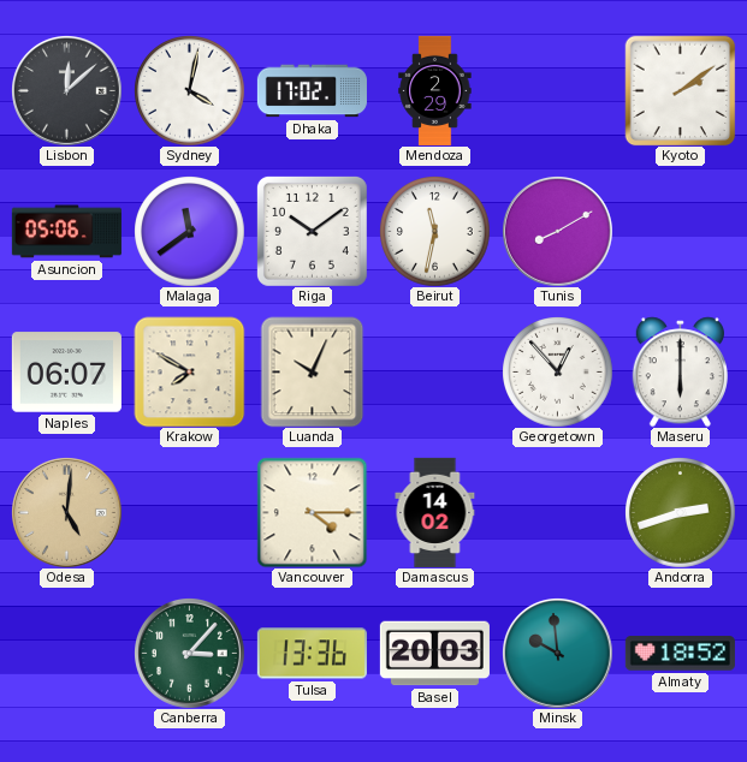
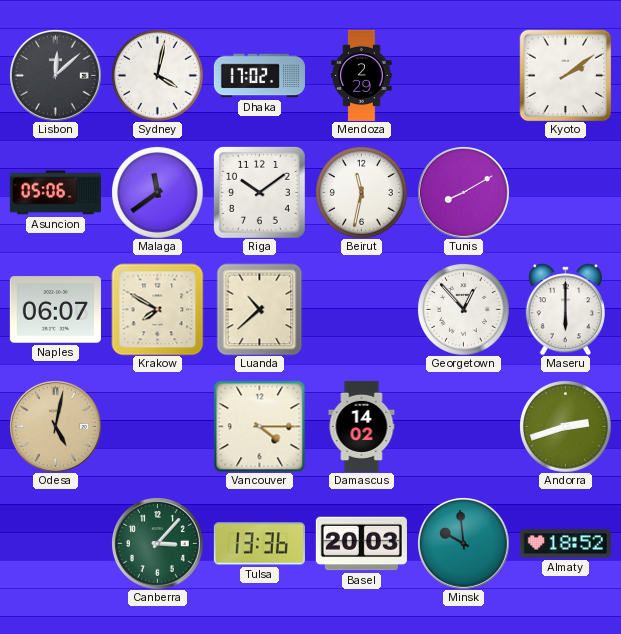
Luanda: 10:04 -> 10:38
Odesa: 5:01 -> 5:02
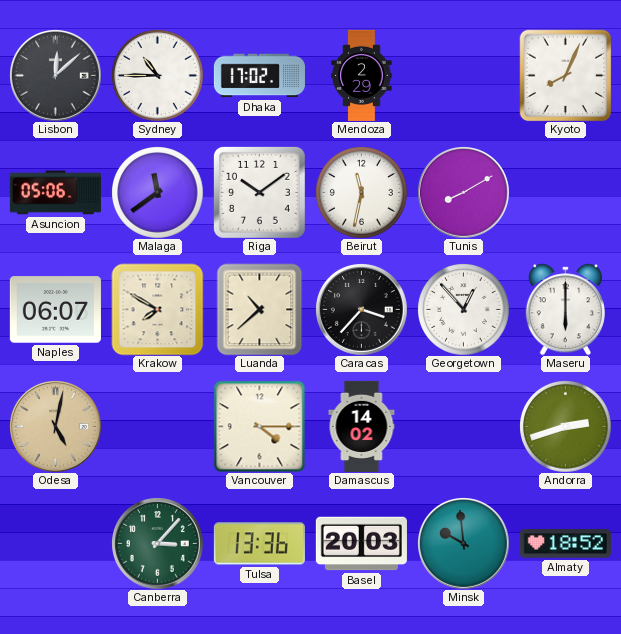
Sydney: 4:02 -> 10:45
Kyoto: 2:09 -> 8:04
Caracas: none -> 3:37
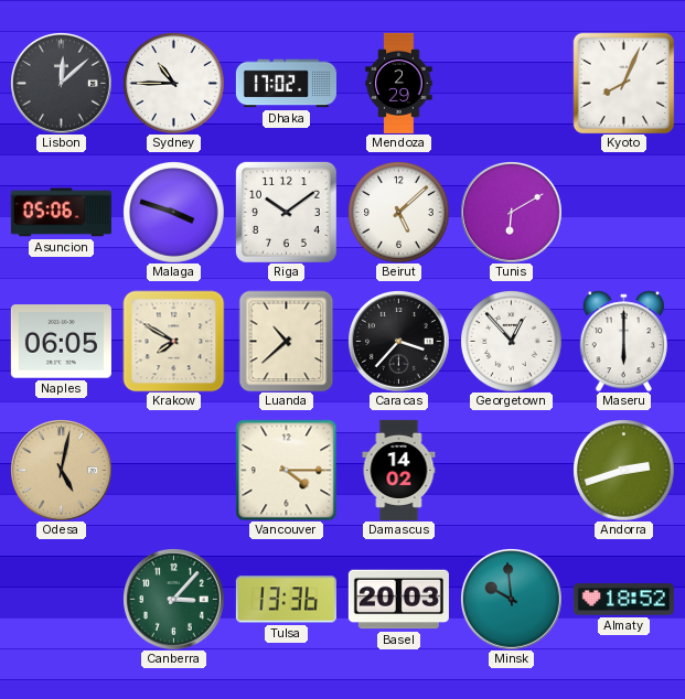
Malaga: 11:39 -> 3:48
Beirut: 11:32 -> 5:08
Tunis: 8:10 -> 6:10
Naples: 06:07 -> 06:05
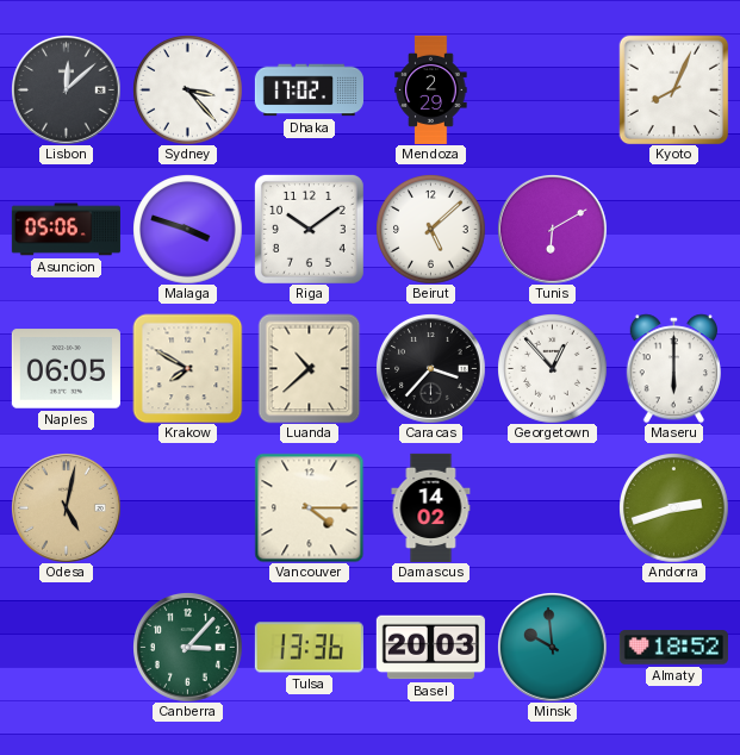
Sydney: 10:45 -> 3:23
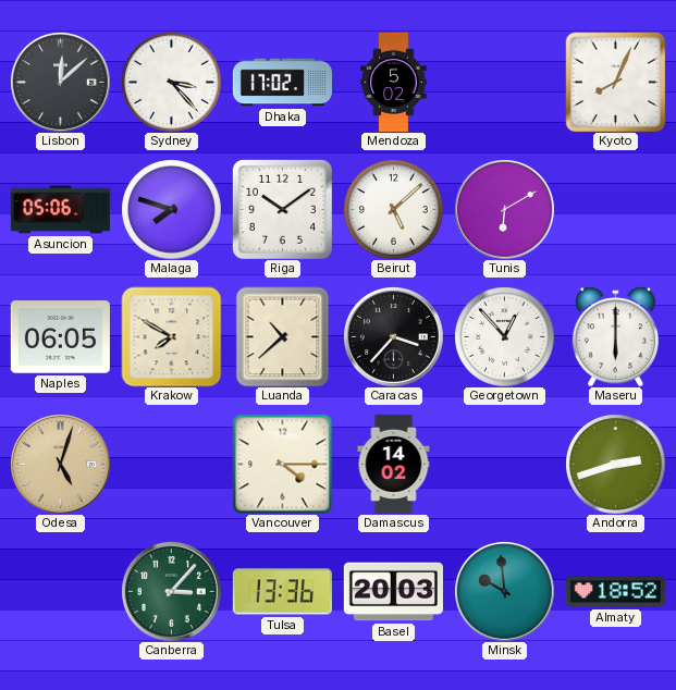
Mendoza: 2:29 -> 5:02
Malaga: 3:48 -> 7:48
Odesa: 5:02 -> 5:03
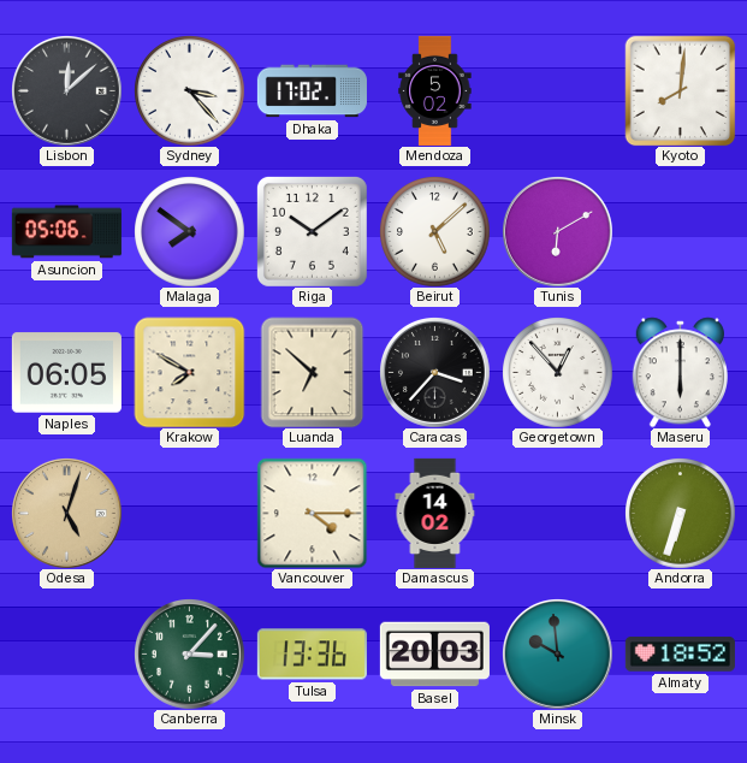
Kyoto: 8:04 -> 8:01
Malaga: 7:48 -> 7:51
Luanda: 10:38 -> 6:52
Andorra: 2:42 -> 6:33
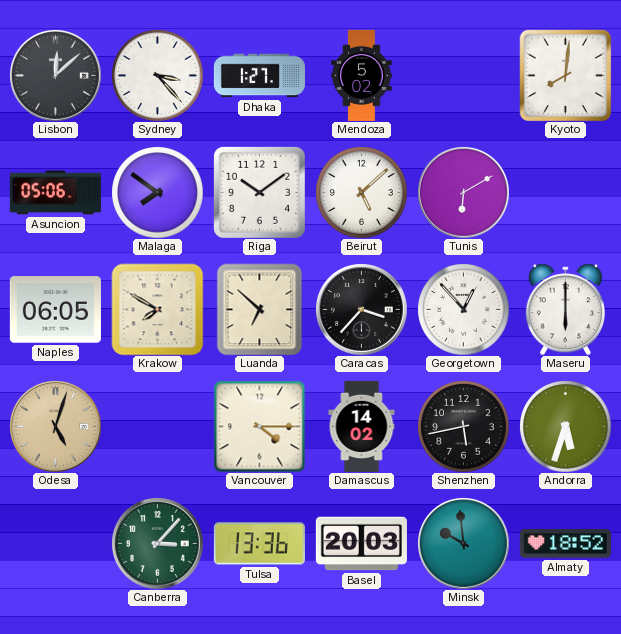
Dhaka: 17:02 -> 1:27
Shenzhen: none -> 5:43
Andorra: 6:33 -> 5:33
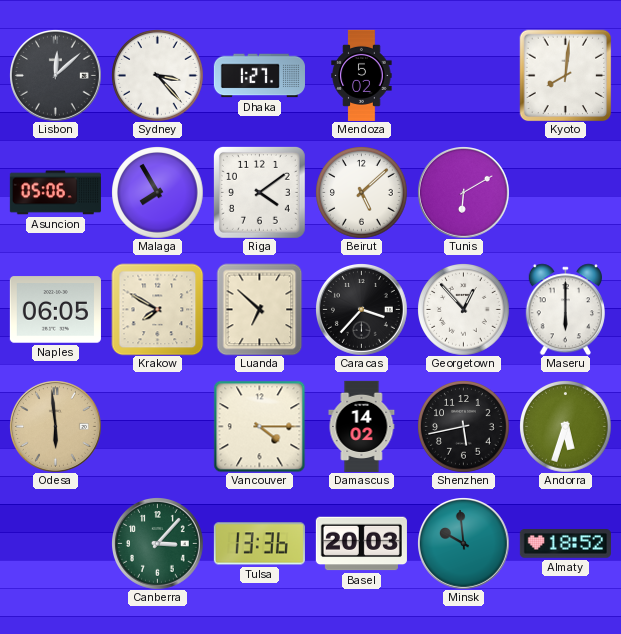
Malaga: 7:51 -> 7:55
Riga: 10:09 -> 4:09
Odesa: 5:03 -> 5:59
